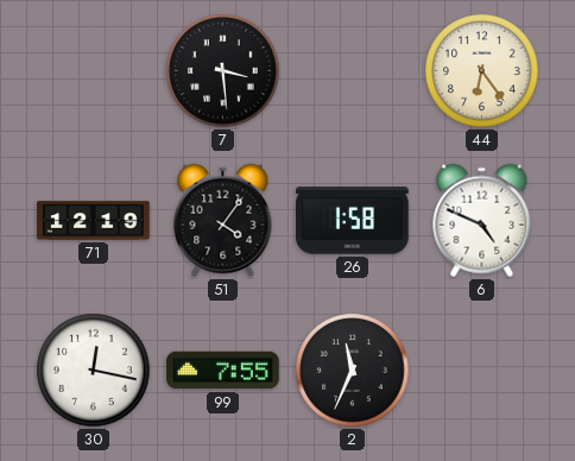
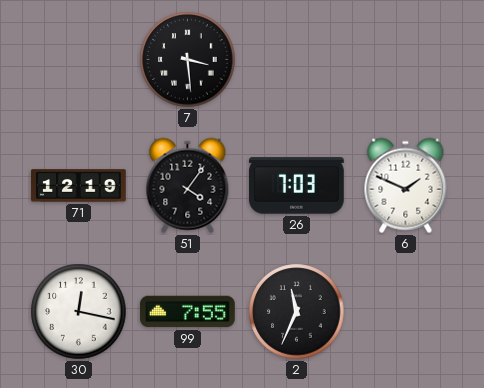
44: 6:24 -> none
26: 1:58 -> 7:03
6: 4:49 -> 1:49
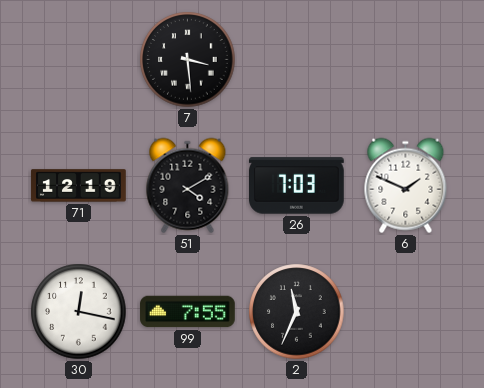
51: 4:06 -> 4:10
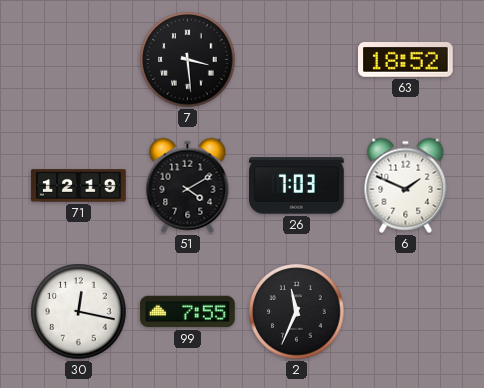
63: none -> 18:52
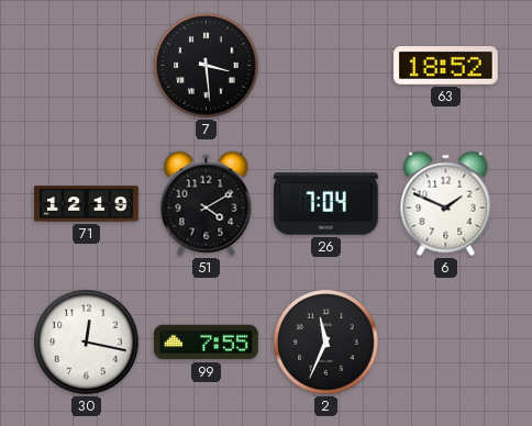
26: 7:03 -> 7:04
